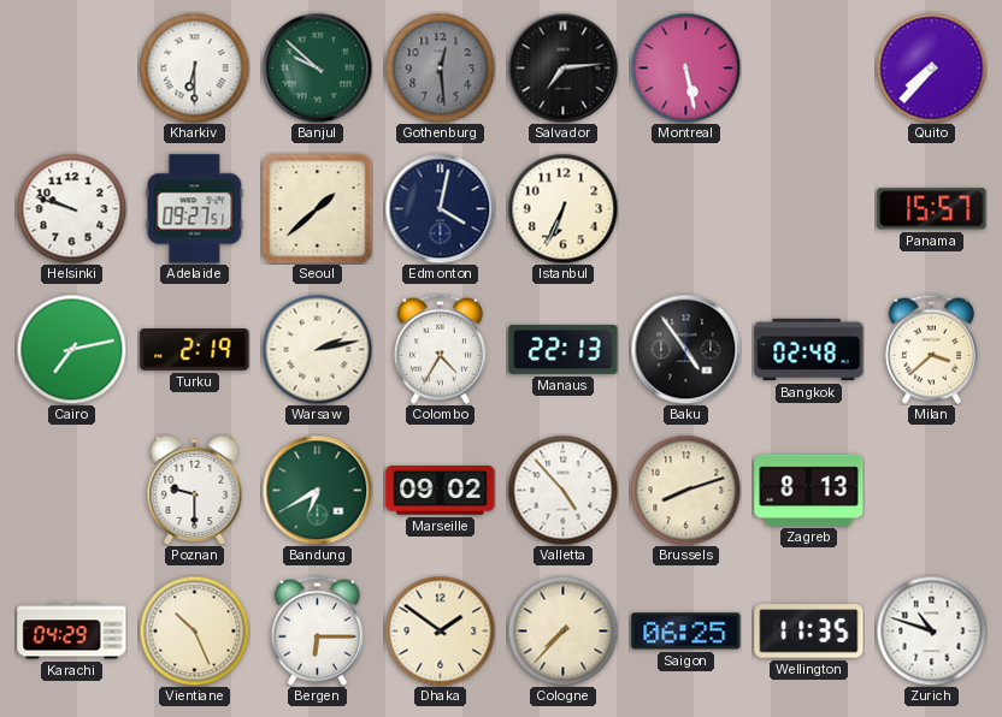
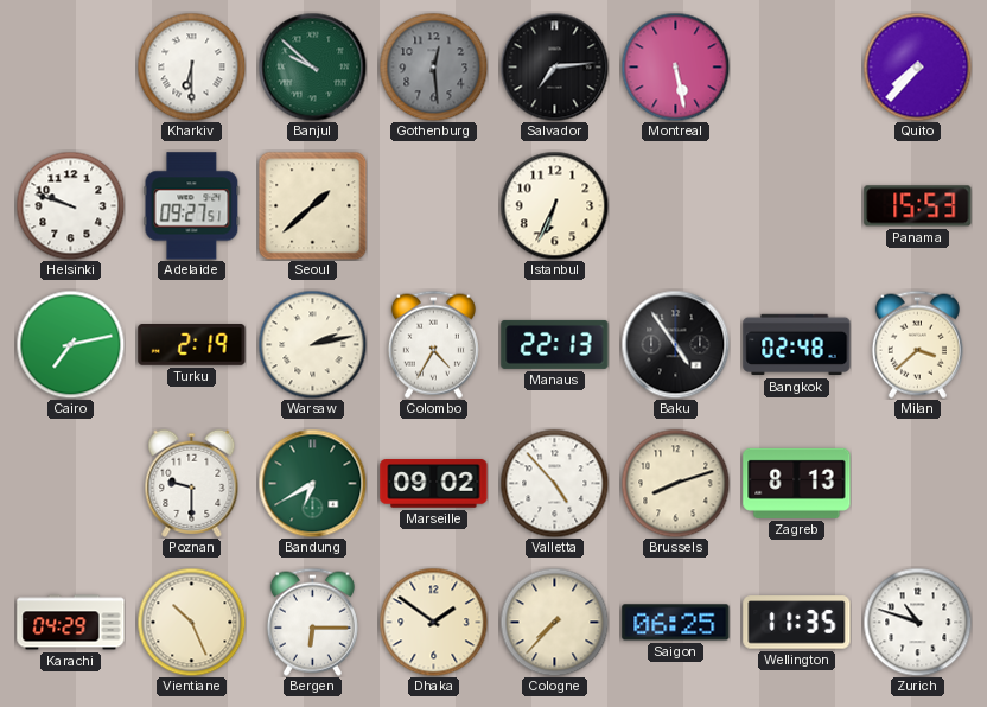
Edmonton: 4:02 -> none
Panama: 15:57 -> 15:53
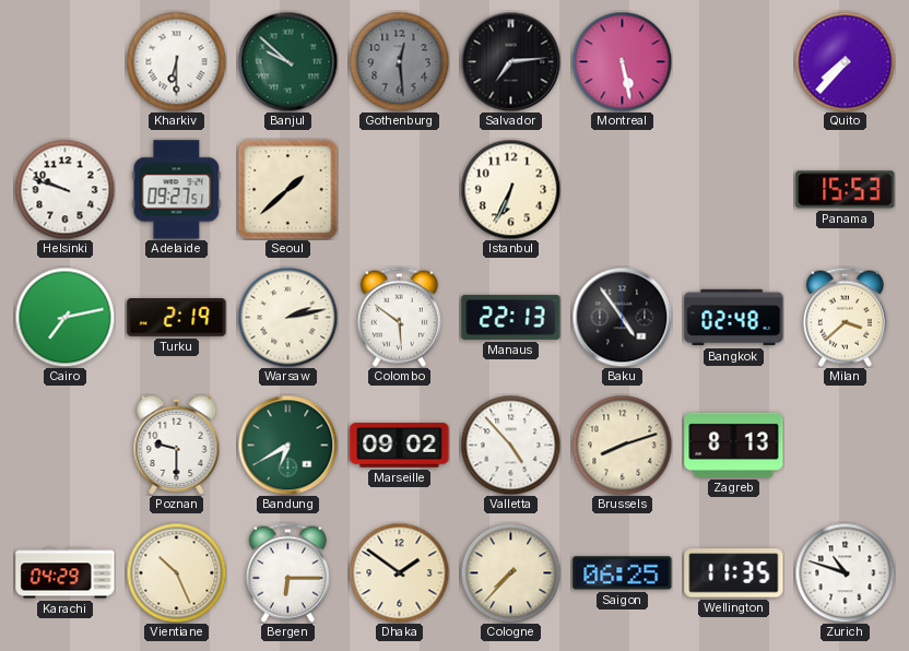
Colombo: 4:35 -> 5:51
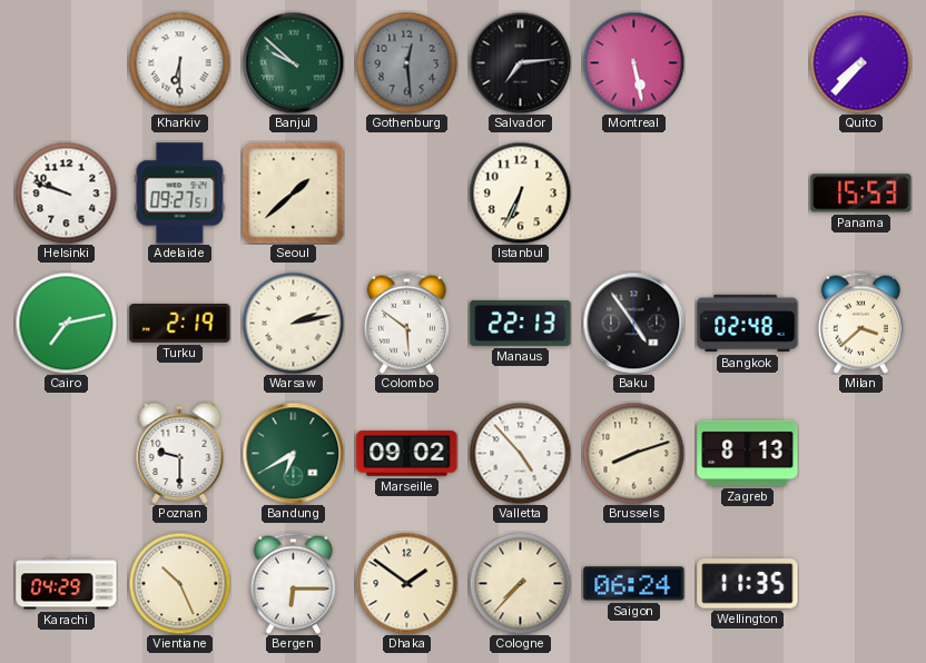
Saigon: 06:25 -> 06:24
Zurich: 10:48 -> none
